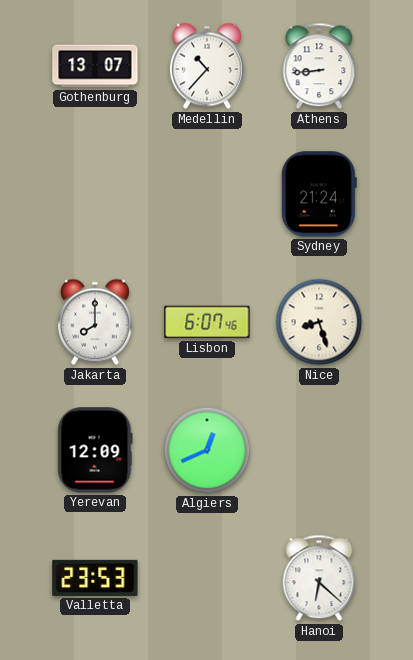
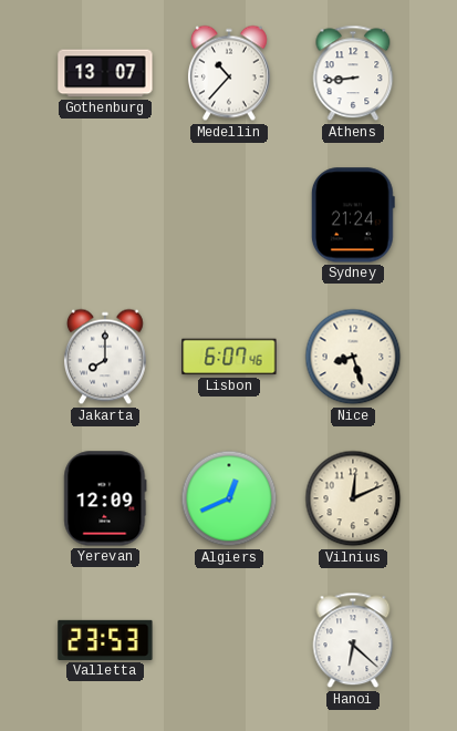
Vilnius: none -> 12:11
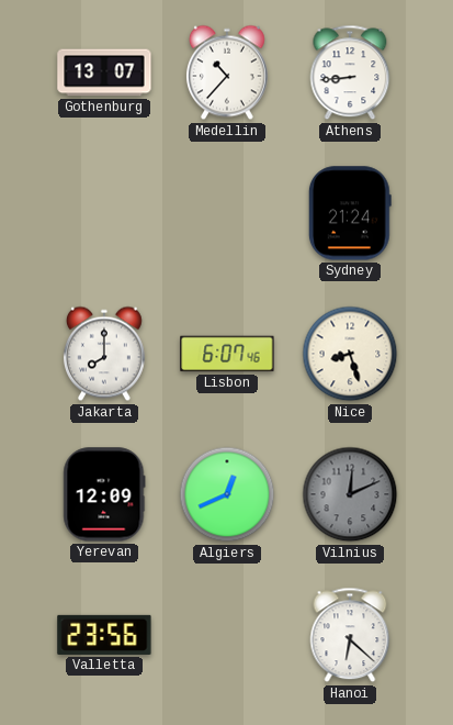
Vilnius dial: cream -> grey
Valletta: 23:53 -> 23:56
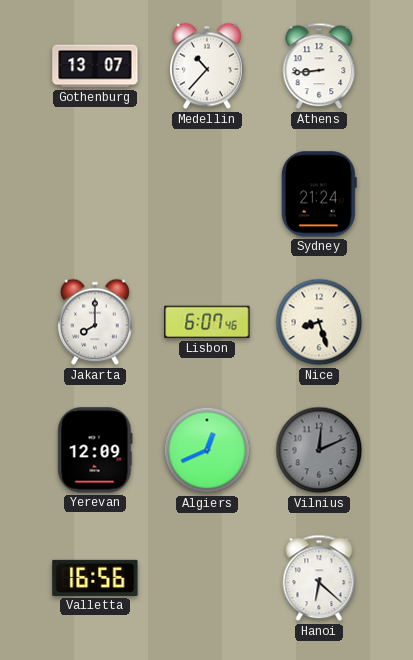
Valletta: 23:56 -> 16:56
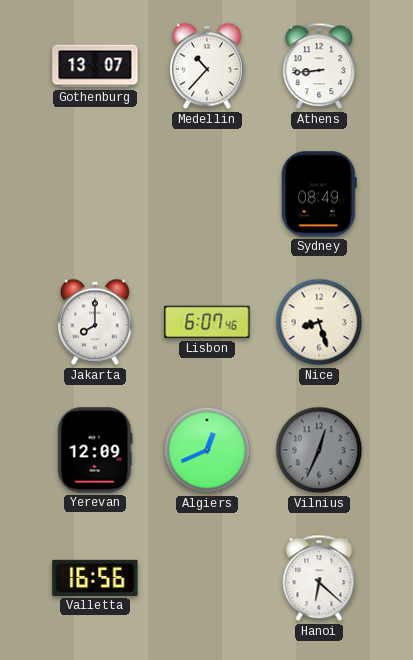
Sydney: 21:24 -> 08:49
Vilnius: 12:11 -> 12:34
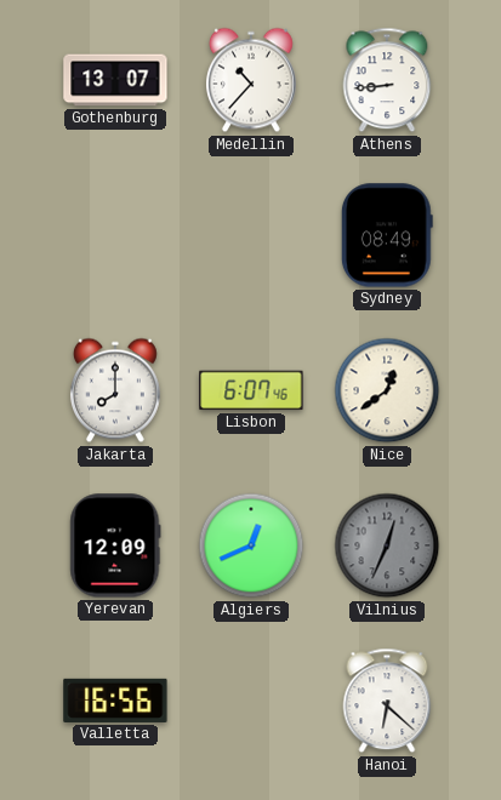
Nice: 8:27 -> 12:39
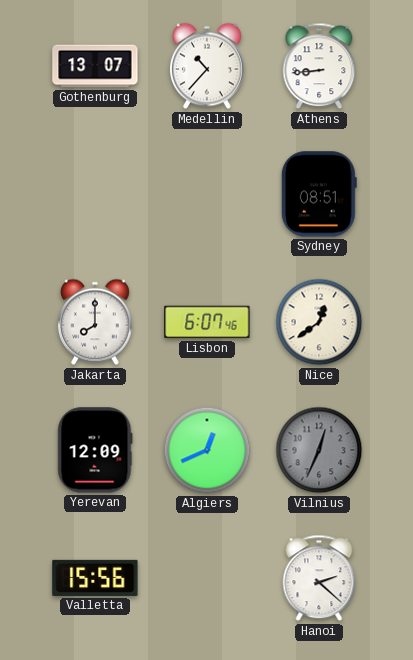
Sydney: 08:49 -> 08:51
Valletta: 16:56 -> 15:56
Hanoi: 6:22 -> 2:22
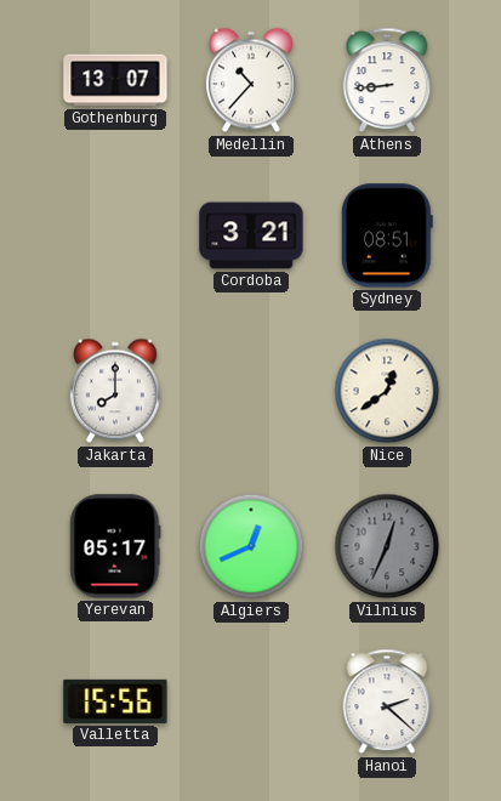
Cordoba: none -> 3:21
Lisbon: 6:07 -> none
Yerevan: 12:09 -> 05:17
